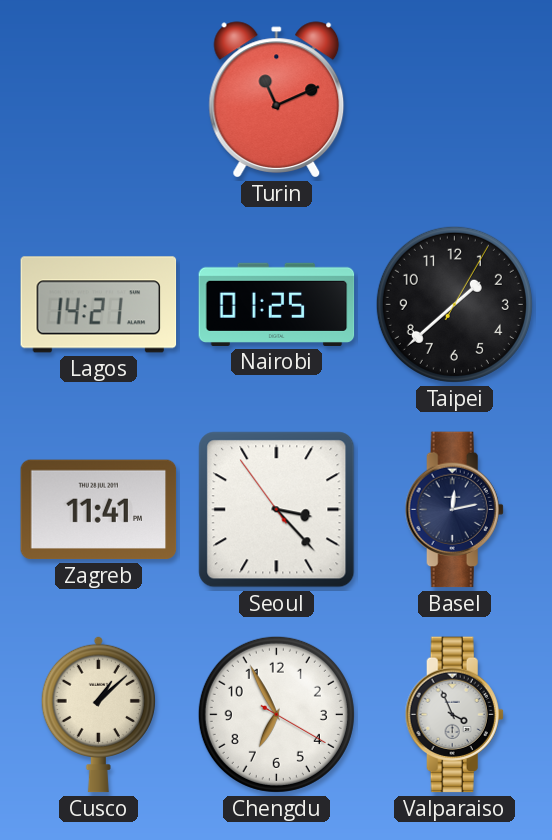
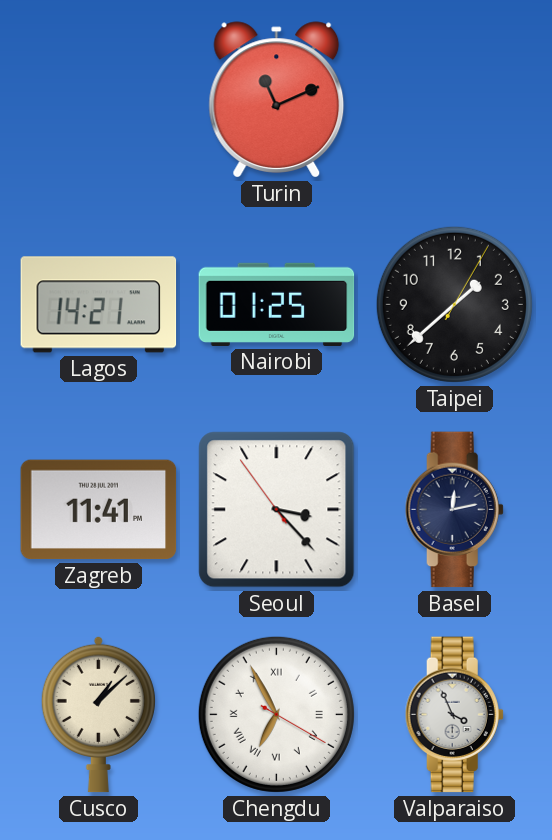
Chengdu numerals: Arabic -> Roman
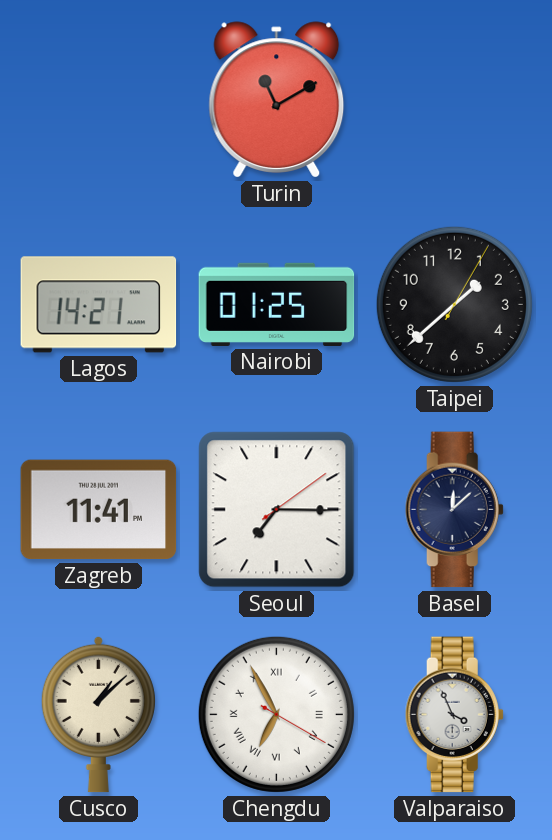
Turin: 11:11 -> 11:10
Seoul: 3:22 -> 7:15
Basel: 12:13 -> 12:08
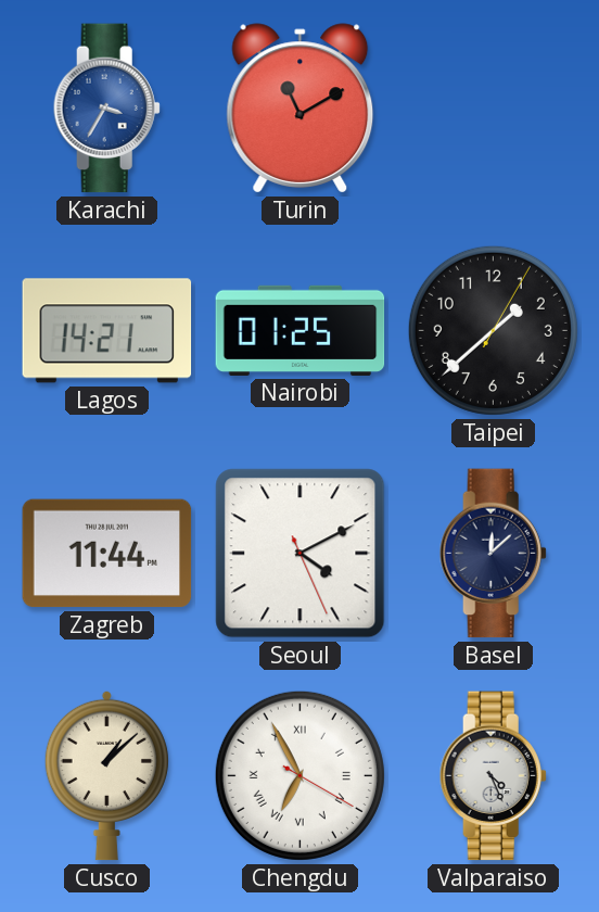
Karachi: none -> 3:35
Zagreb: 11:41 -> 11:44
Seoul: 7:15 -> 4:10
Valparaiso: 3:56 -> 4:26
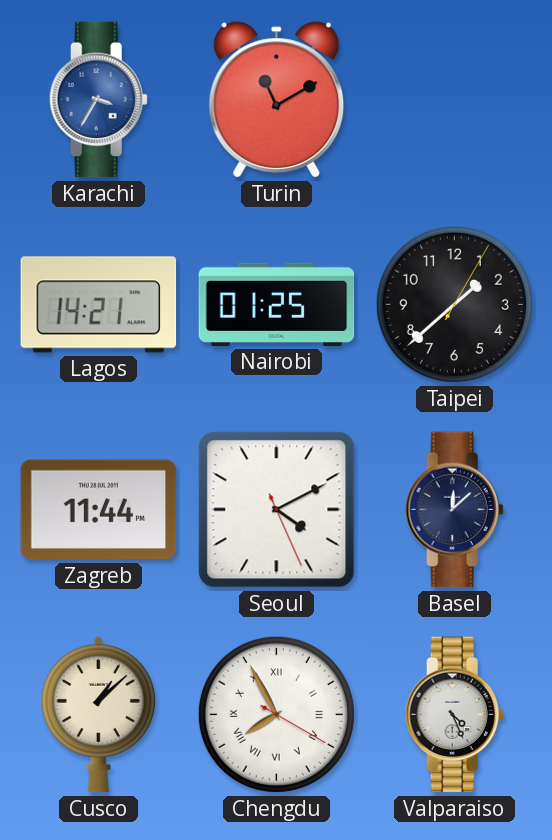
Chengdu: 6:55 -> 7:55
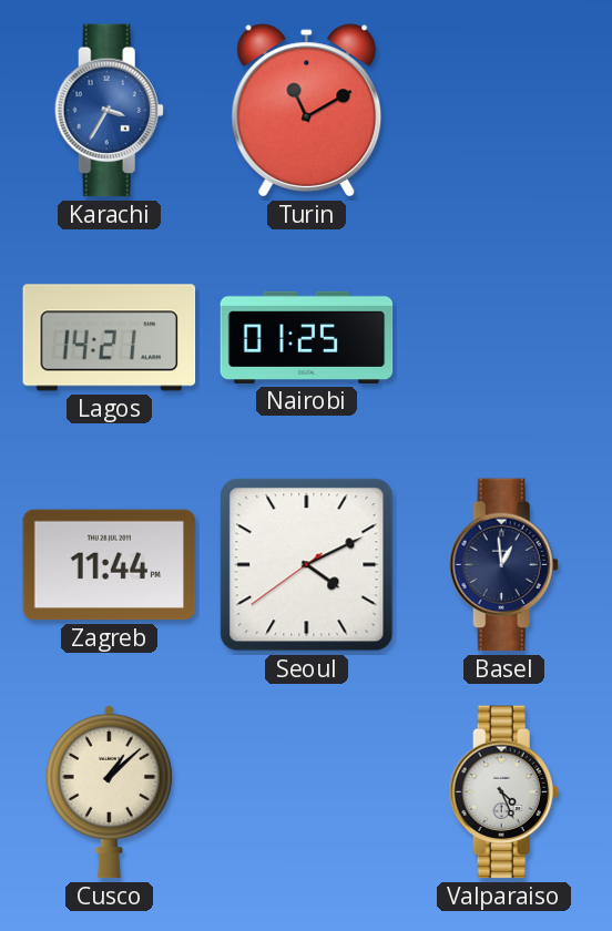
Taipei: 1:38 -> none
Seoul: 4:10:26 -> 4:10:39
Basel: 12:08 -> 12:59
Chengdu: 7:55 -> none
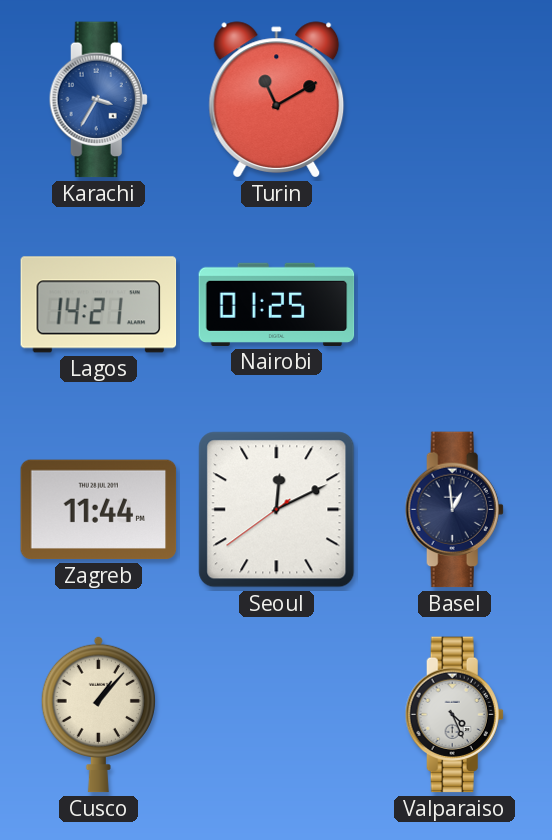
Seoul: 4:10 -> 12:10
Cusco: 1:08 -> 1:07
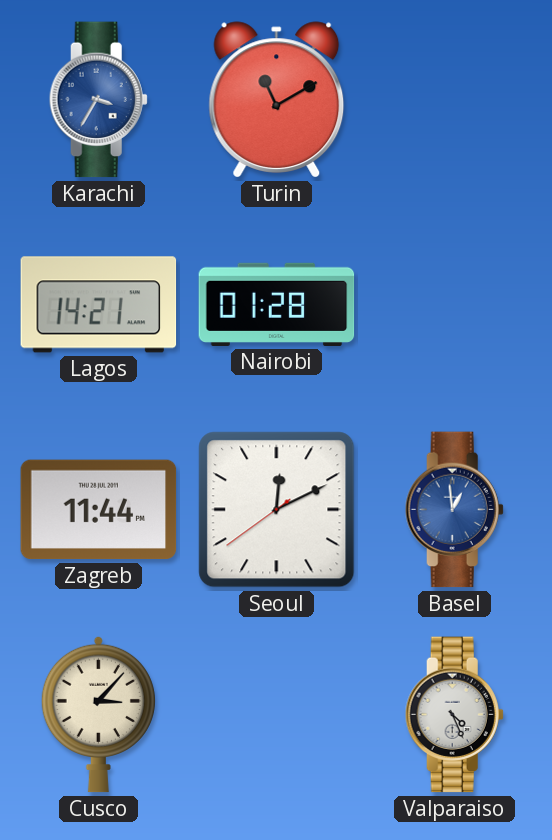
Nairobi: 01:25 -> 01:28
Basel dial: navy -> blue
Cusco: 1:07 -> 3:07
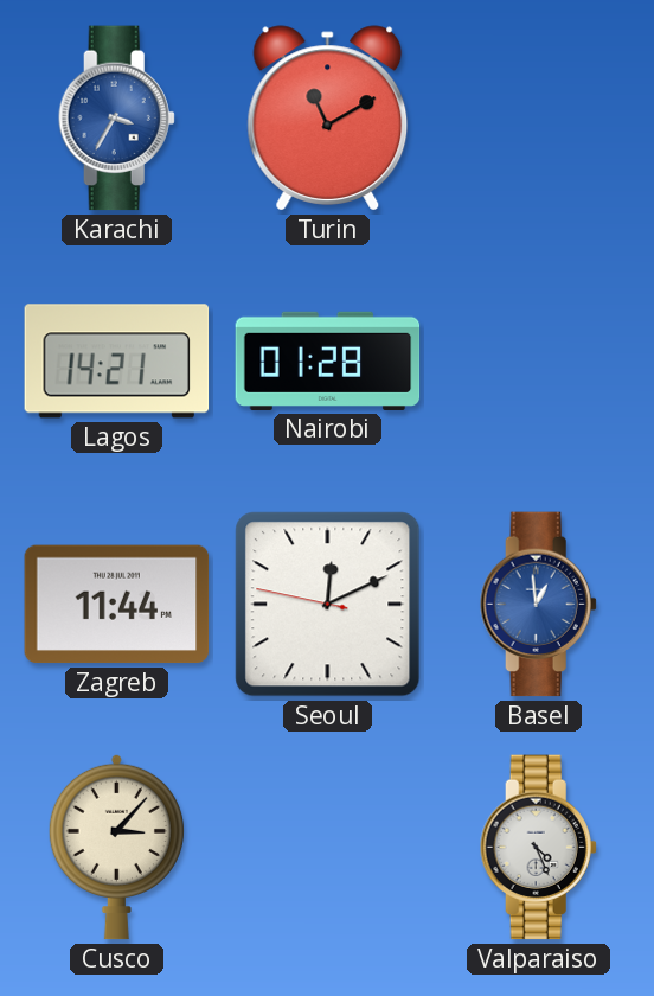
Seoul: 12:10:39 -> 12:10:47
